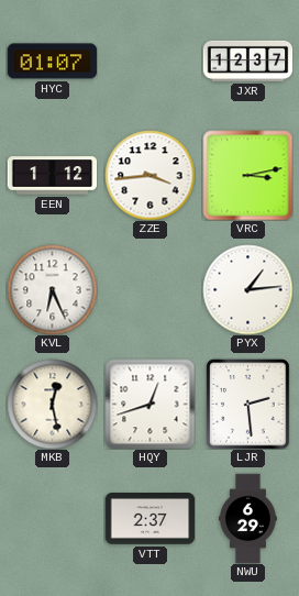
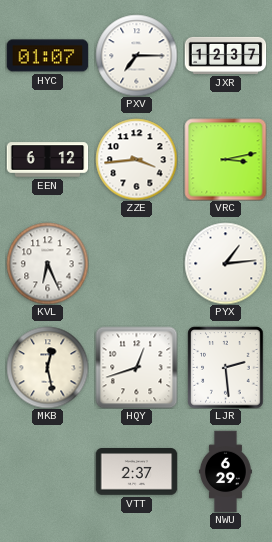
PXV: none -> 7:15
EEN: 1:12 -> 6:12
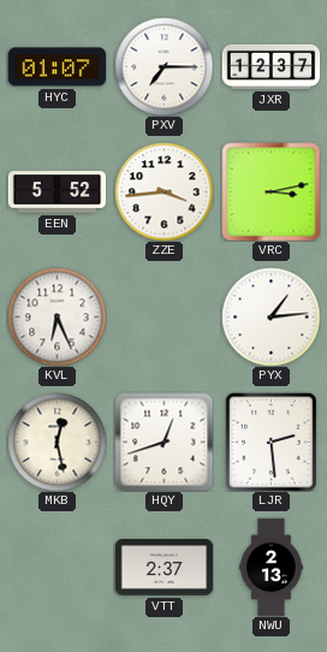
EEN: 6:12 -> 5:52
NWU: 6:29 -> 2:13
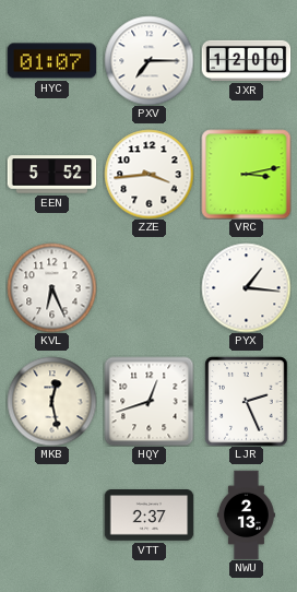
JXR: 12:37 -> 12:00
PYX: 1:14 -> 1:16
LJR: 2:29 -> 2:26
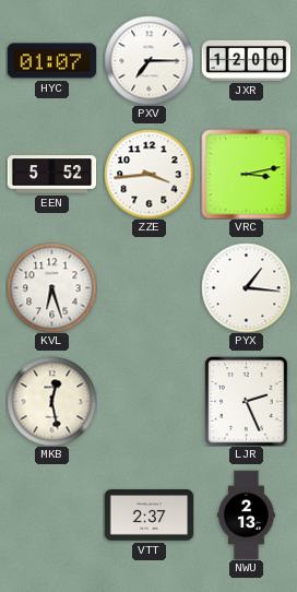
KVL: 6:26 -> 6:27
HQY: 12:42 -> none
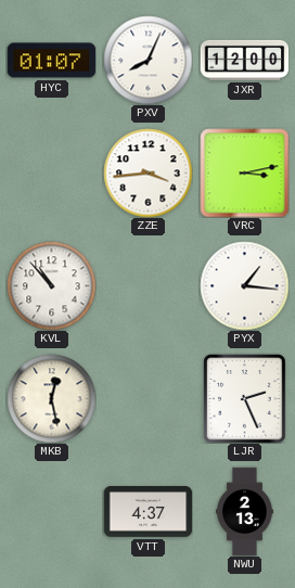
PXV: 7:15 -> 8:04
EEN: 5:52 -> none
KVL: 6:27 -> 10:53
VTT: 2:37 -> 4:37
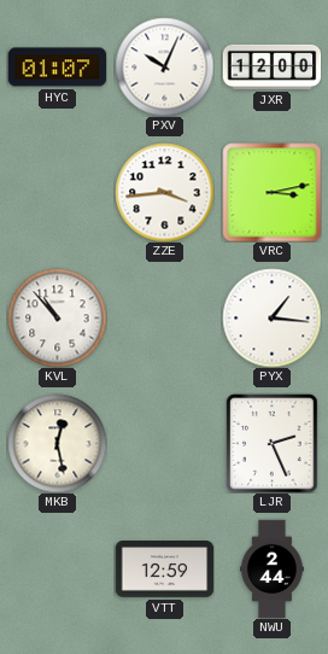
PXV: 8:04 -> 10:04
VTT: 4:37 -> 12:59
NWU: 2:13 -> 2:44
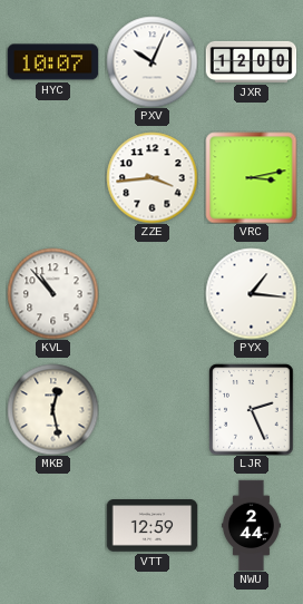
HYC: 01:07 -> 10:07
